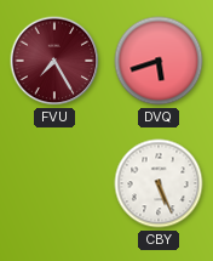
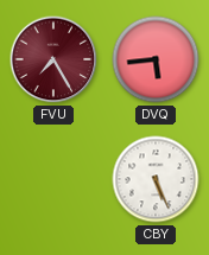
DVQ: 5:42 -> 5:44
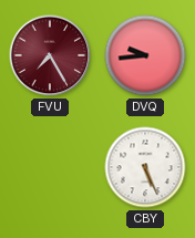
DVQ: 5:44 -> 9:44
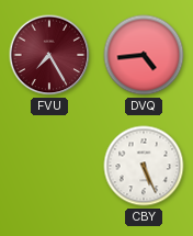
DVQ: 9:44 -> 4:44
